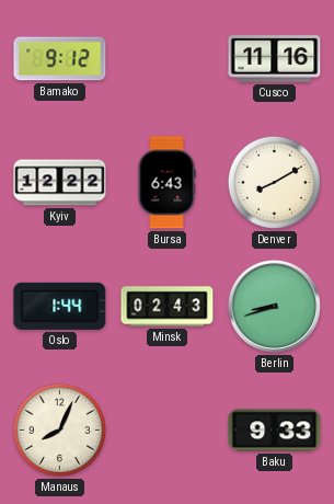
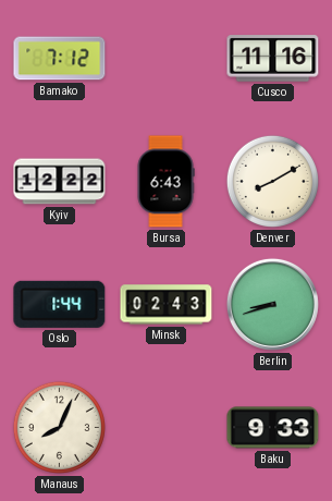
Bamako: 9:12 -> 7:12
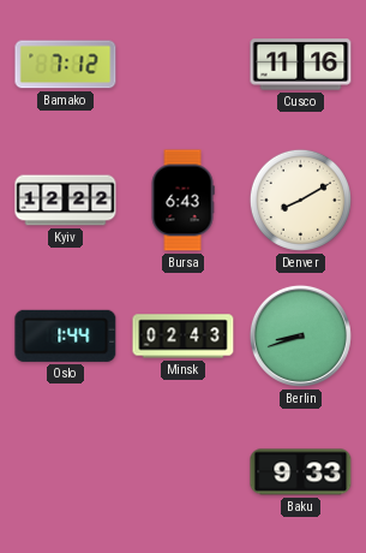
Manaus: 8:04 -> none
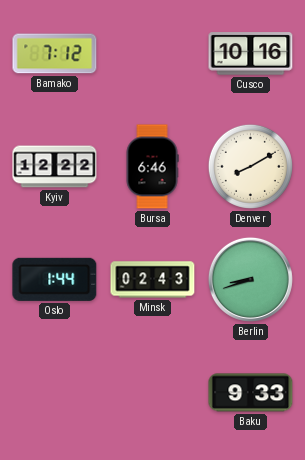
Cusco: 11:16 -> 10:16
Bursa: 6:43 -> 6:46
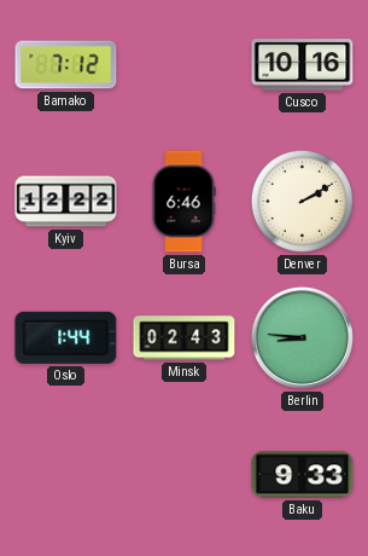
Denver: 8:10 -> 2:10
Berlin: 8:42 -> 8:46
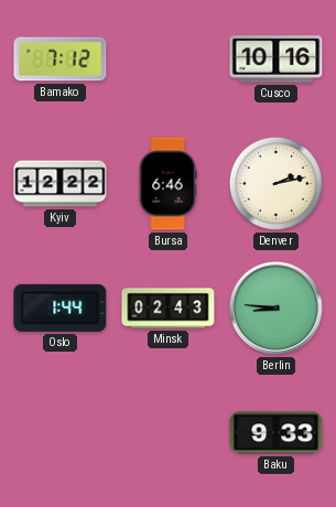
Denver: 2:10 -> 2:13
